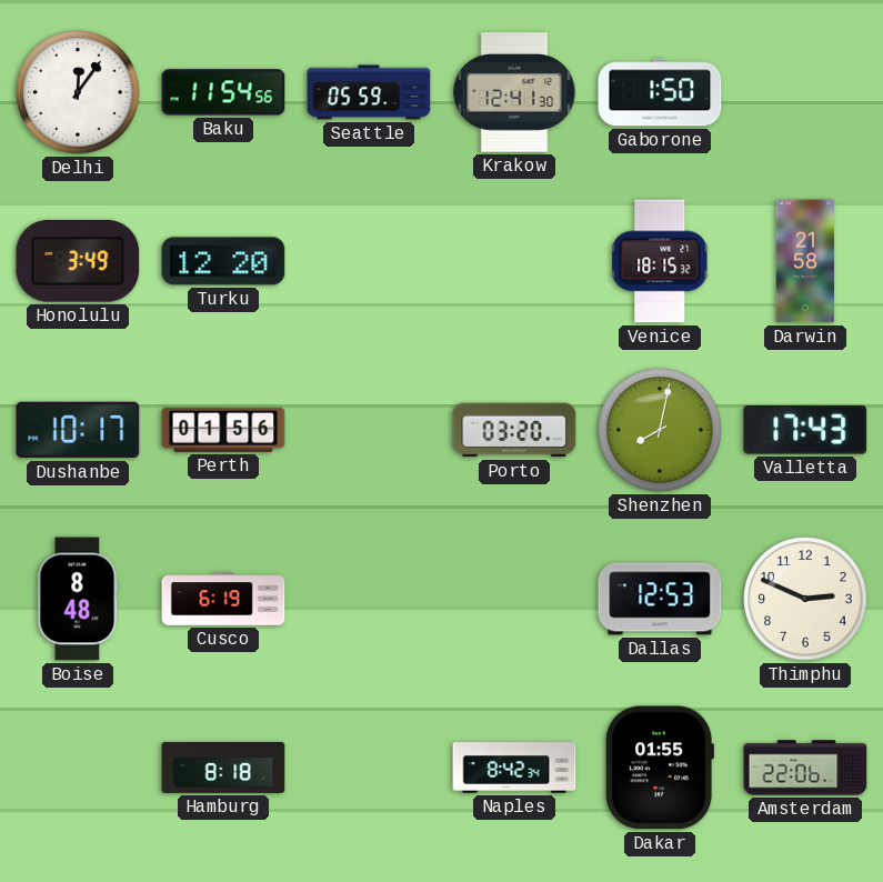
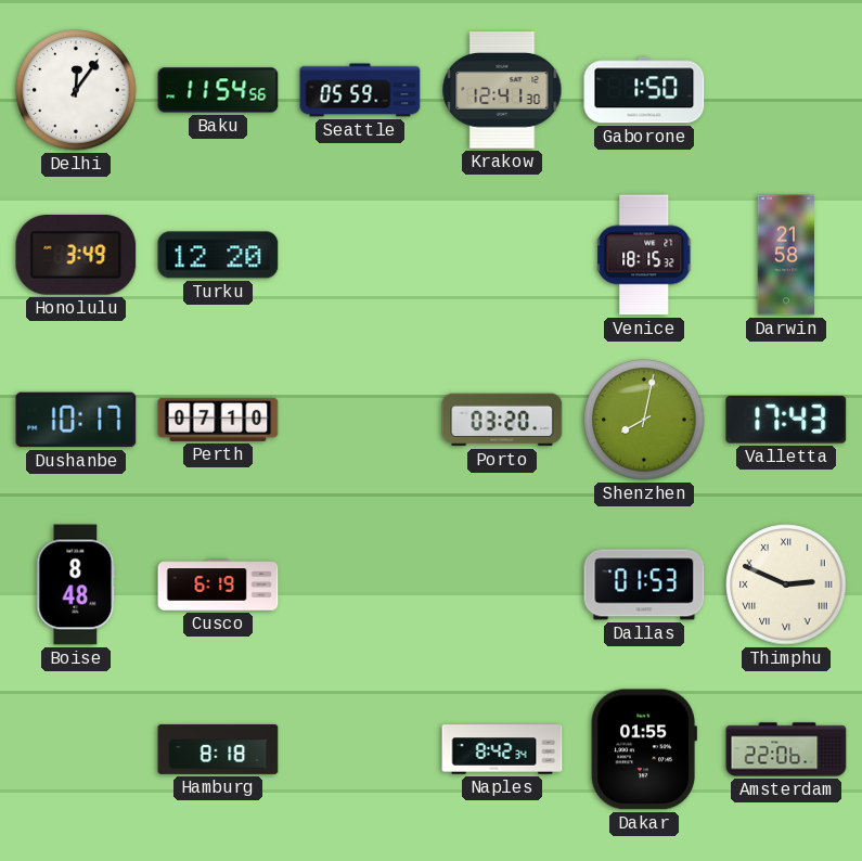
Perth: 01:56 -> 07:10
Dallas: 12:53 -> 01:53
Thimphu numerals: Arabic -> Roman
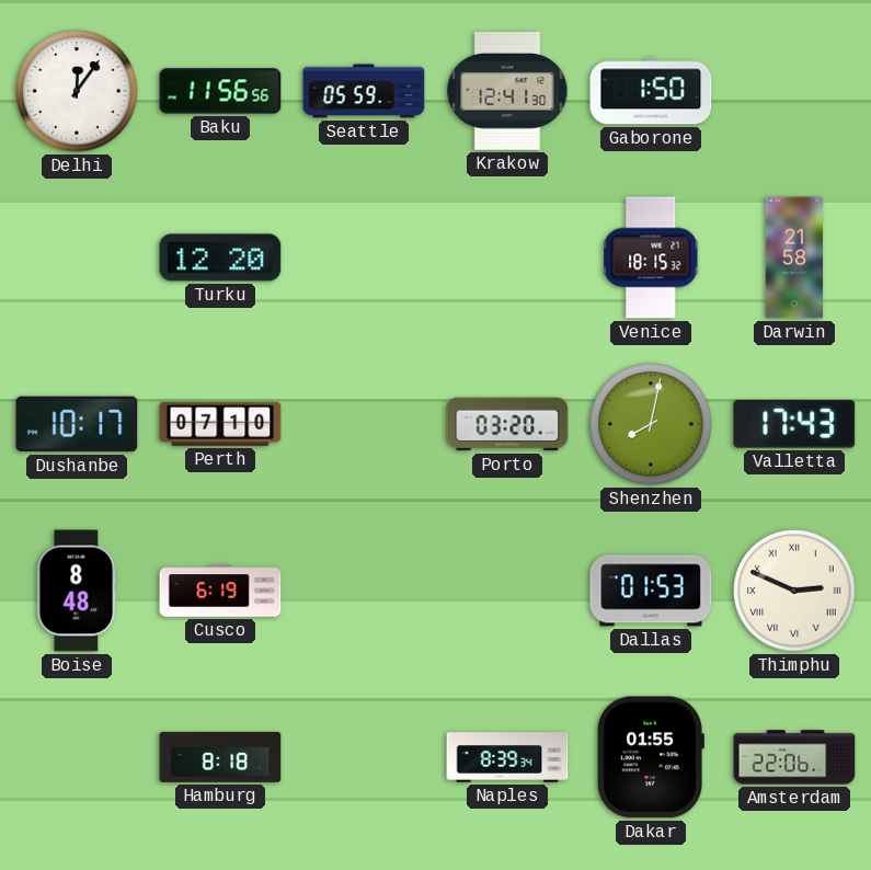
Baku: 11:54 -> 11:56
Honolulu: 3:49 -> none
Naples: 8:42 -> 8:39
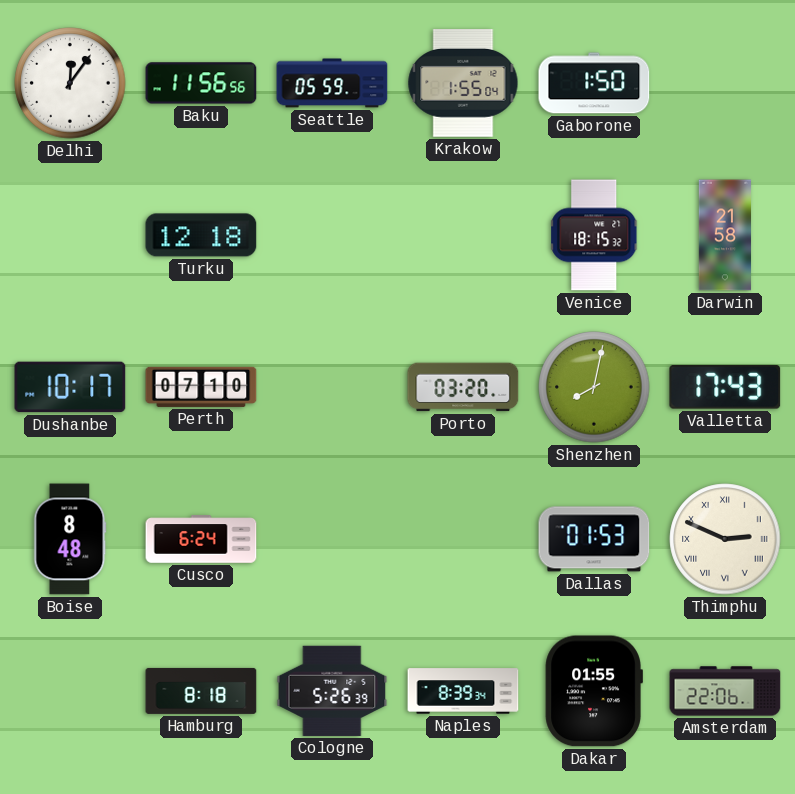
Krakow: 12:41 -> 1:55
Turku: 12:20 -> 12:18
Cusco: 6:19 -> 6:24
Cologne: none -> 5:26
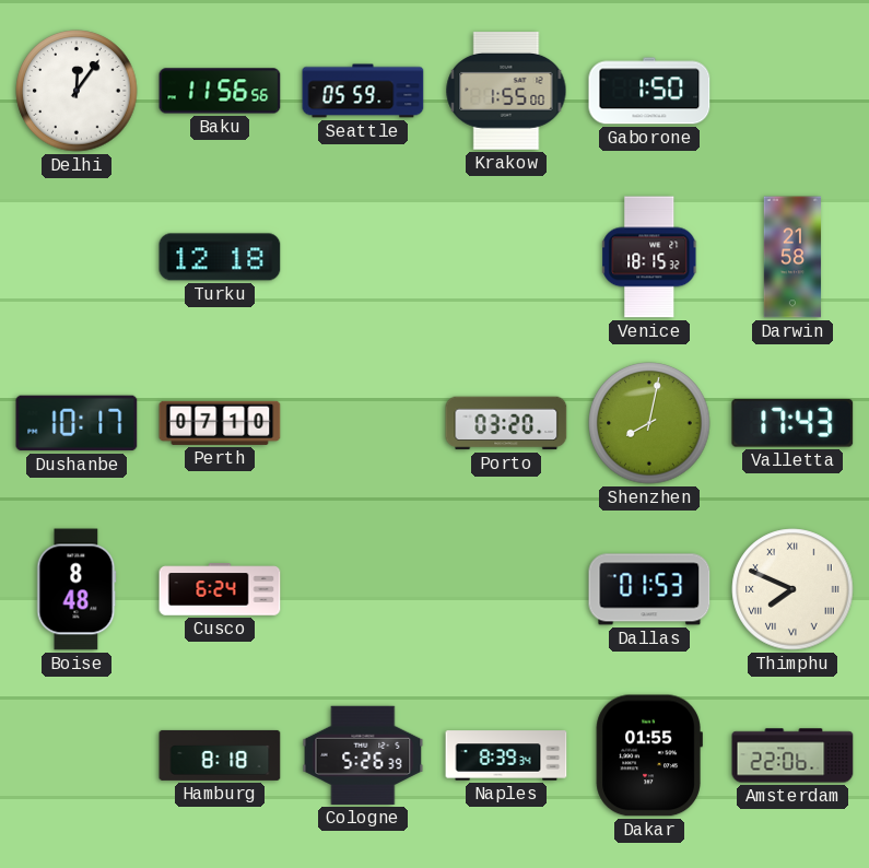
Krakow: 1:55:04 -> 1:55:00
Thimphu: 2:49 -> 7:49
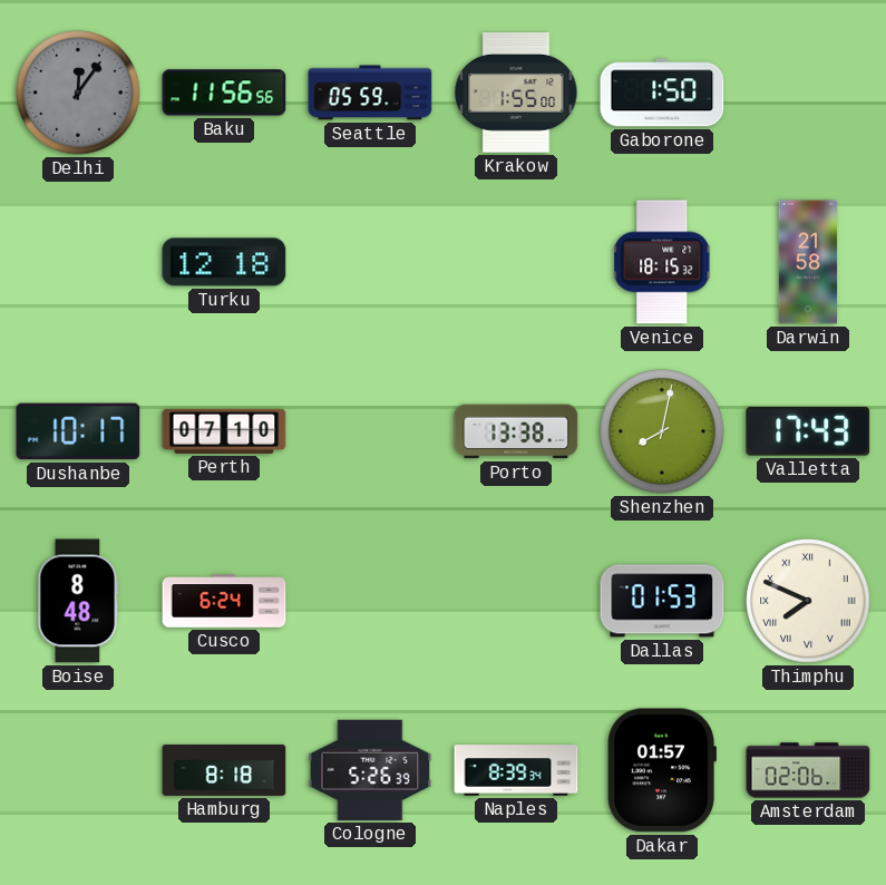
Delhi dial: white -> grey
Porto: 03:20 -> 13:38
Dakar: 01:55 -> 01:57
Amsterdam: 22:06 -> 02:06
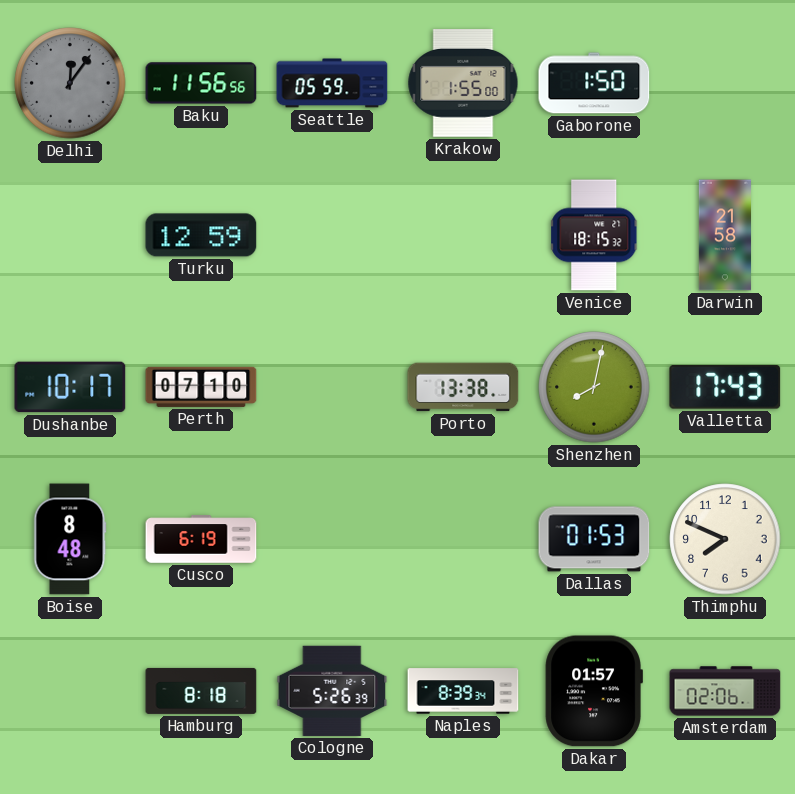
Turku: 12:18 -> 12:59
Cusco: 6:24 -> 6:19
Thimphu numerals: Roman -> Arabic
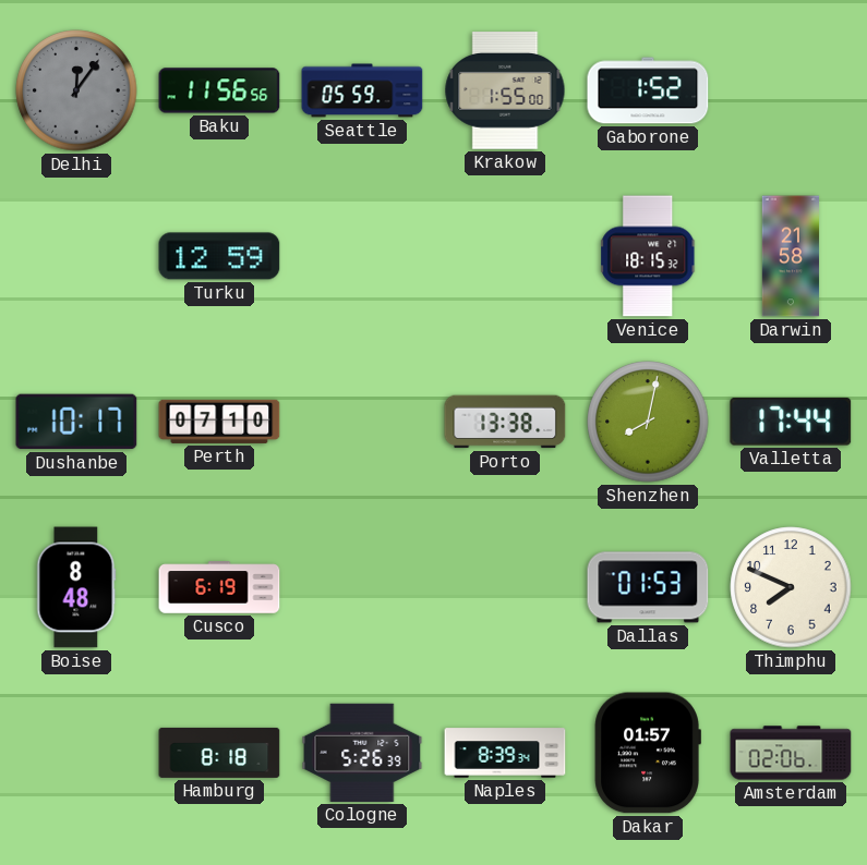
Gaborone: 1:50 -> 1:52
Valletta: 17:43 -> 17:44
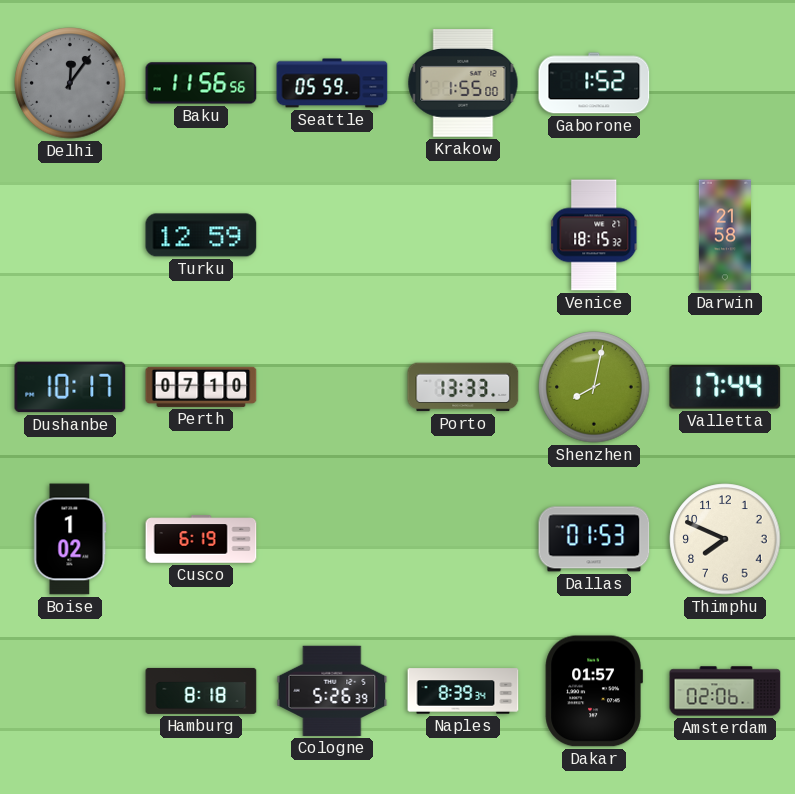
Porto: 13:38 -> 13:33
Boise: 8:48 -> 1:02
